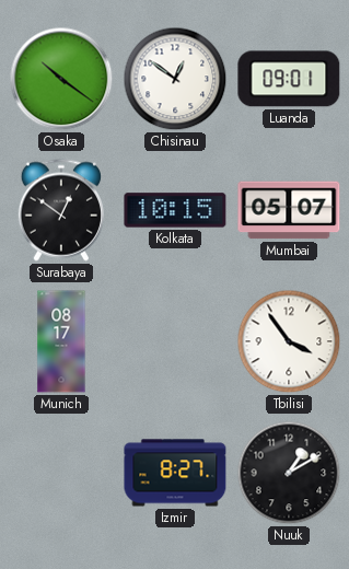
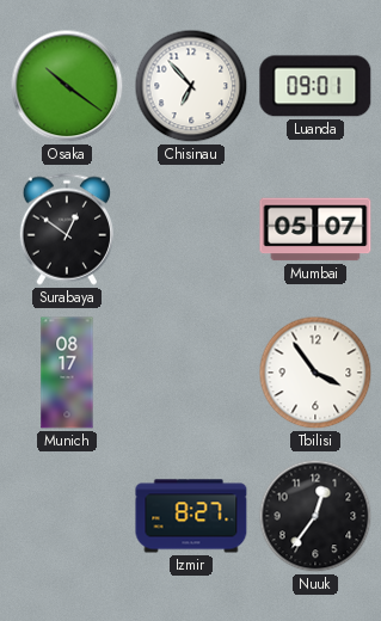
Chisinau: 12:51 -> 6:53
Kolkata: 10:15 -> none
Nuuk: 1:10 -> 12:36
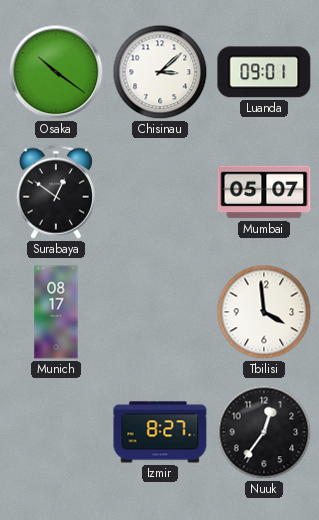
Chisinau: 6:53 -> 3:08
Tbilisi: 3:54 -> 3:59
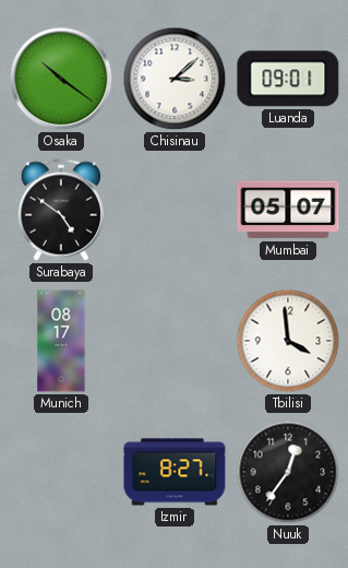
Surabaya: 12:51 -> 4:51
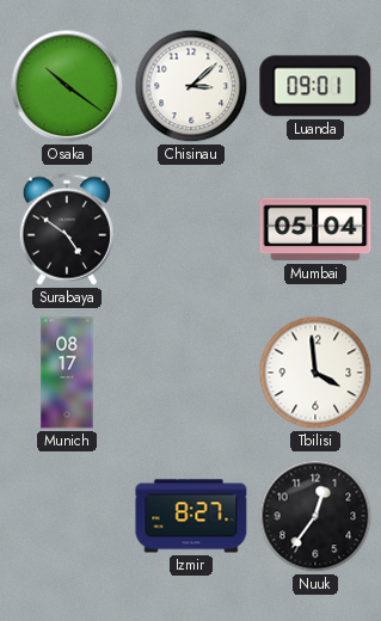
Mumbai: 05:07 -> 05:04
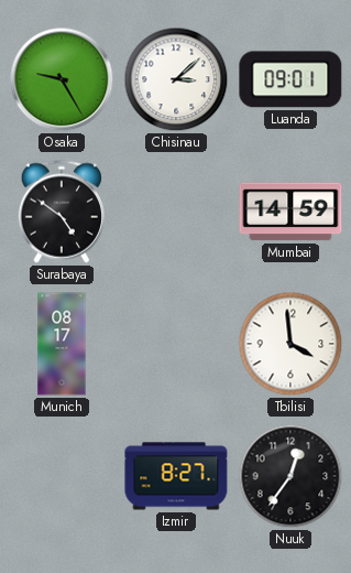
Osaka: 10:21 -> 9:25
Mumbai: 05:04 -> 14:59
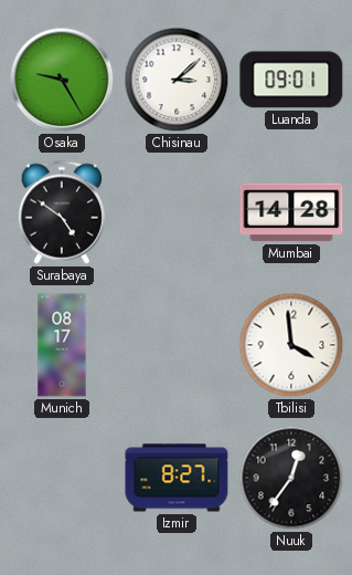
Mumbai: 14:59 -> 14:28
